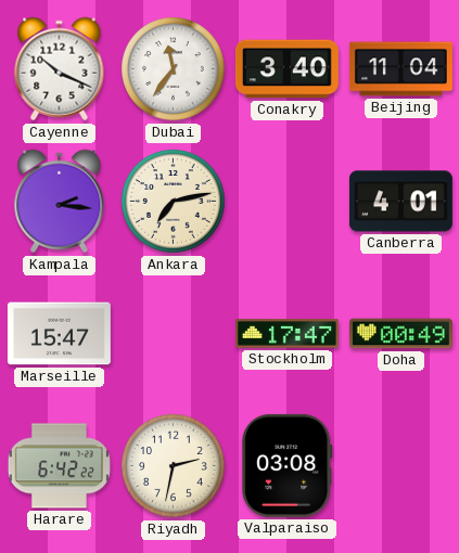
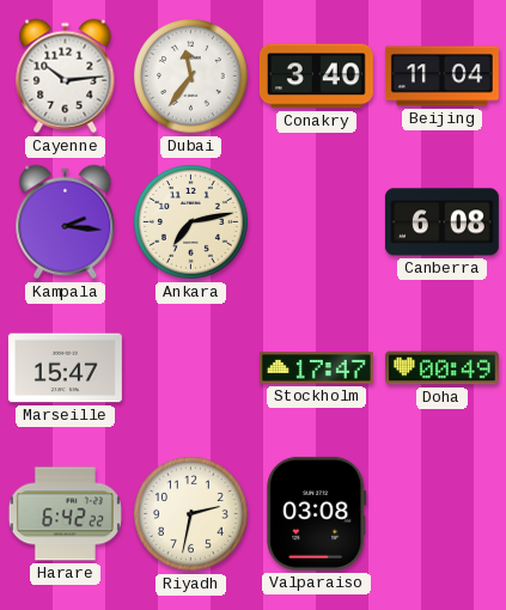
Cayenne: 10:19 -> 10:14
Canberra: 4:01 -> 6:08
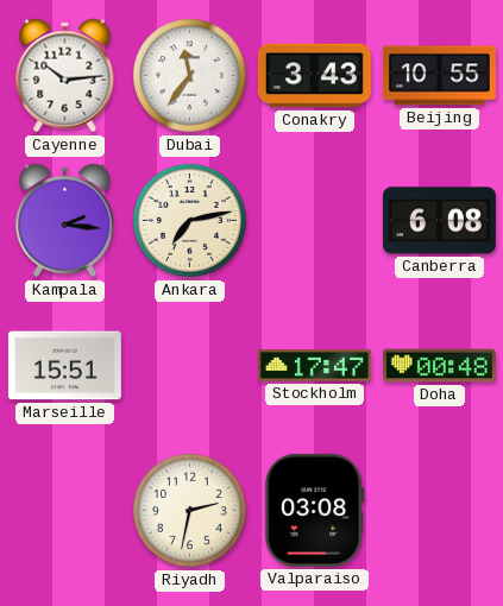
Conakry: 3:40 -> 3:43
Beijing: 11:04 -> 10:55
Marseille: 15:47 -> 15:51
Doha: 00:49 -> 00:48
Harare: 6:42 -> none
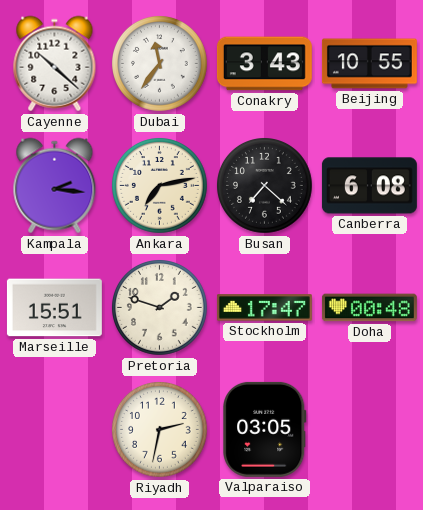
Cayenne: 10:14 -> 10:22
Busan: none -> 7:22
Pretoria: none -> 1:48
Valparaiso: 03:08 -> 03:05
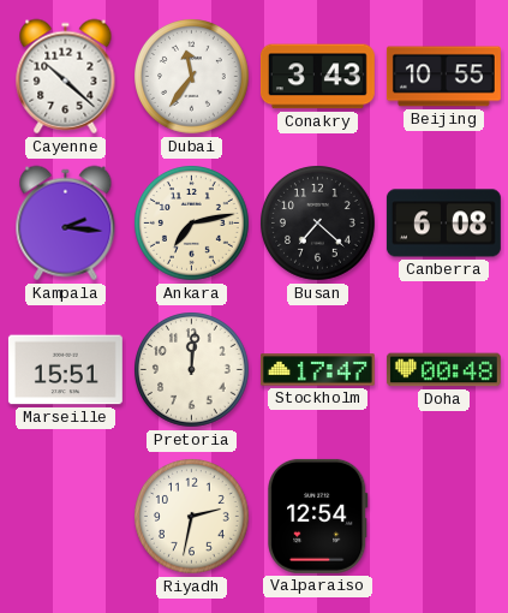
Pretoria: 1:48 -> 12:01
Valparaiso: 03:05 -> 12:54
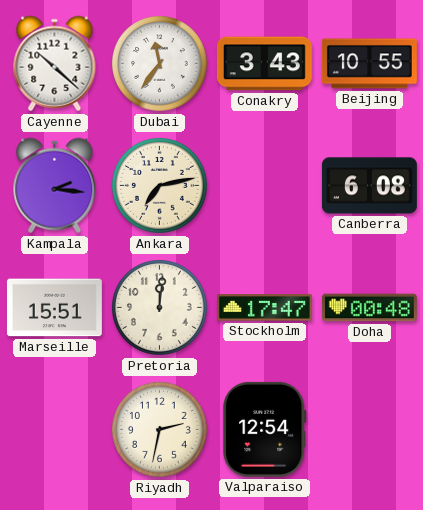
Busan: 7:22 -> none
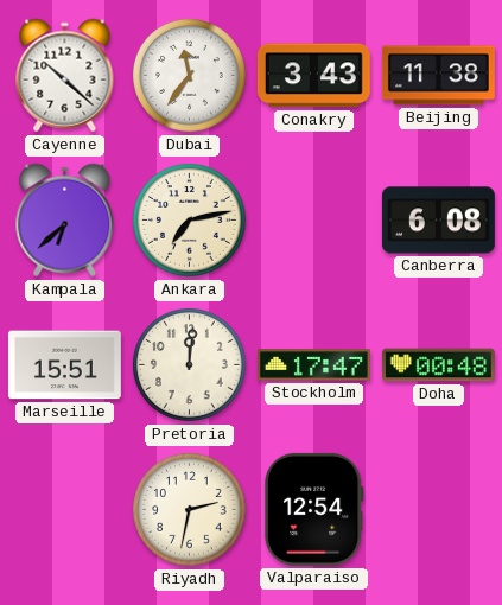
Beijing: 10:55 -> 11:38
Kampala: 2:16 -> 6:38
